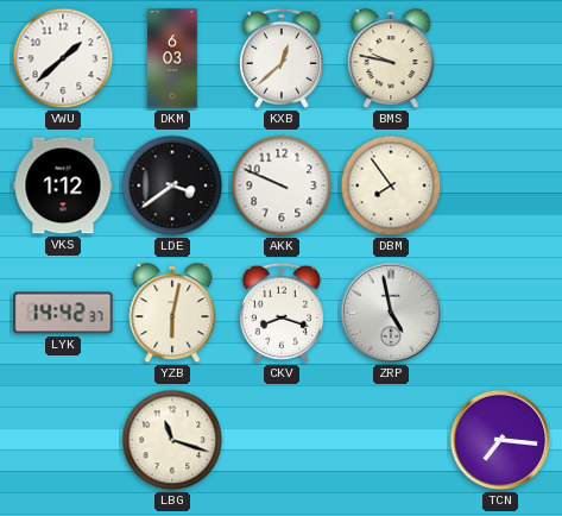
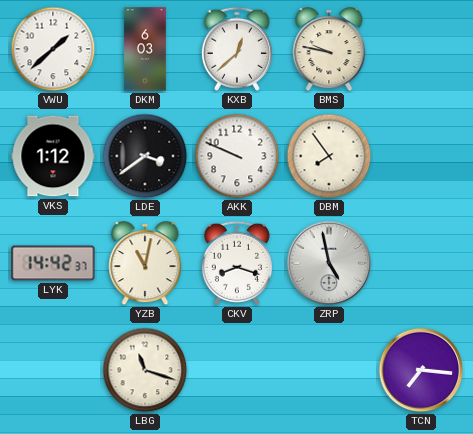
YZB: 6:02 -> 11:02
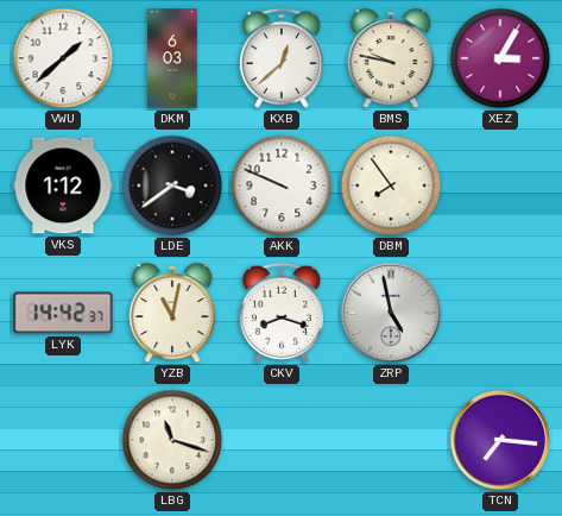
XEZ: none -> 3:05
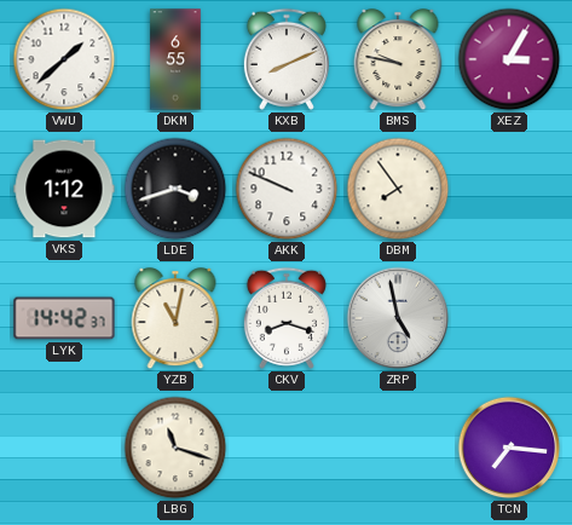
DKM: 6:03 -> 6:55
KXB: 12:38 -> 8:11
LDE: 3:39 -> 3:42
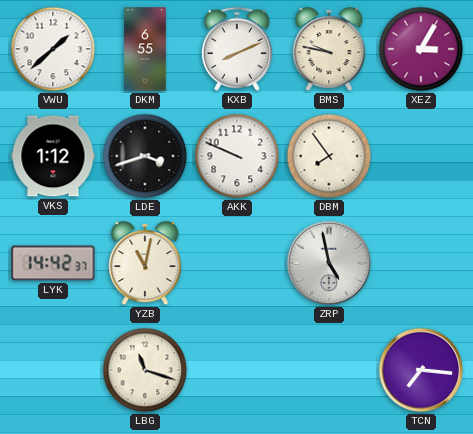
CKV: 8:18 -> none
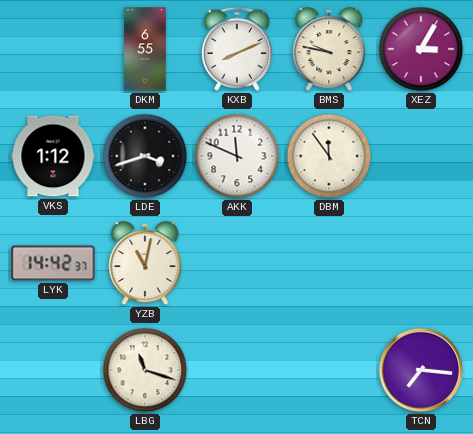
VWU: 1:38 -> none
AKK: 9:49 -> 11:49
DBM: 7:54 -> 11:54
ZRP: 4:58 -> none
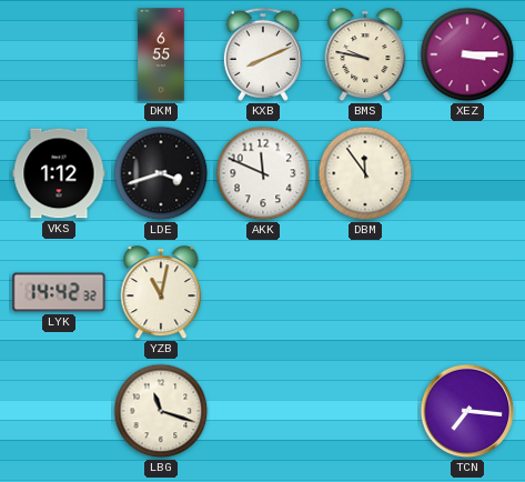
XEZ: 3:05 -> 3:15
LYK: 14:42:37 -> 14:42:32
